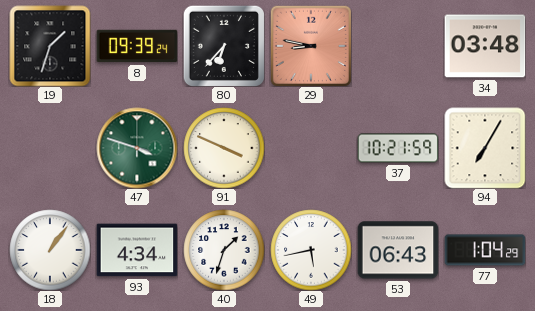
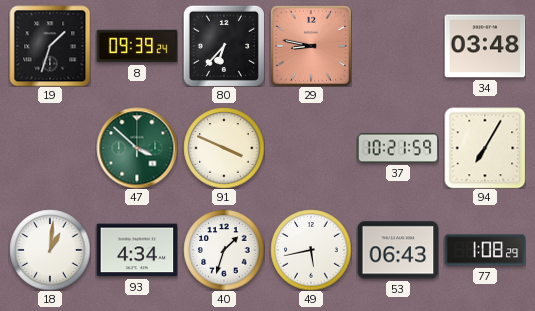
47: 3:48 -> 3:52
18: 1:06 -> 1:01
77: 1:04 -> 1:08
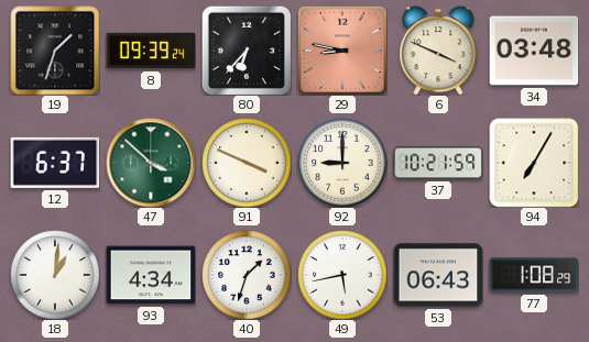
6: none -> 3:49
12: none -> 6:37
92: none -> 9:00
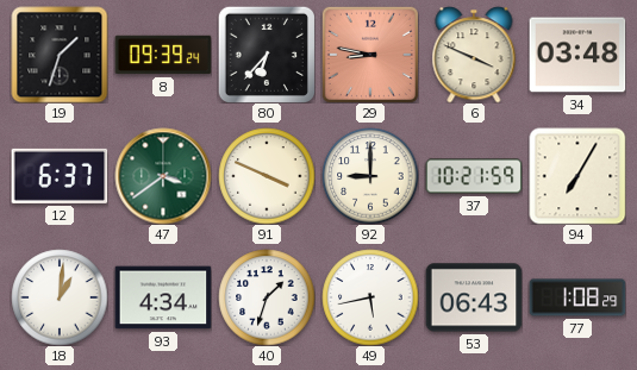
47: 3:52 -> 3:39
